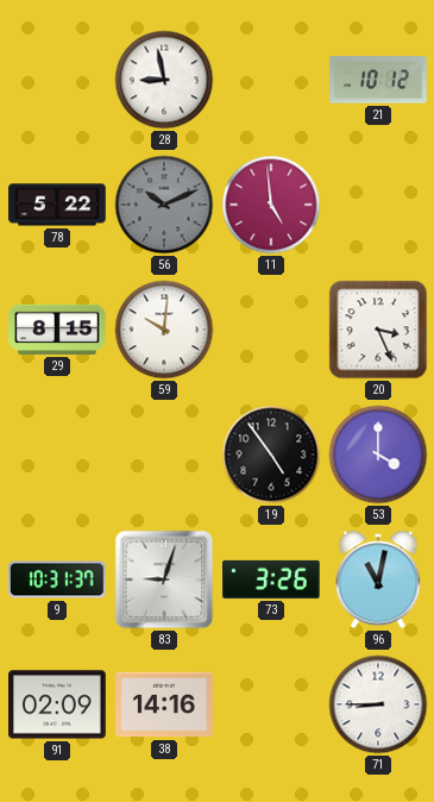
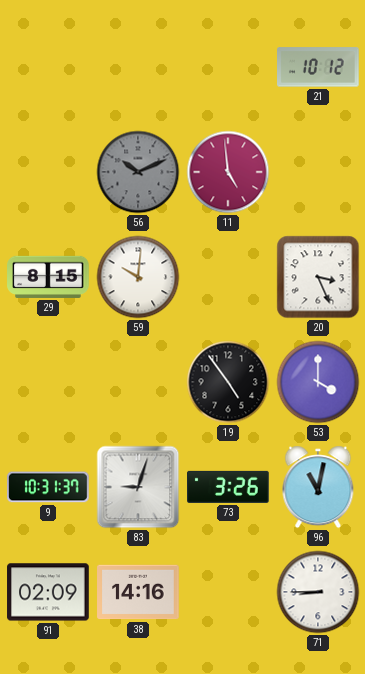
28: 8:58 -> none
78: 5:22 -> none
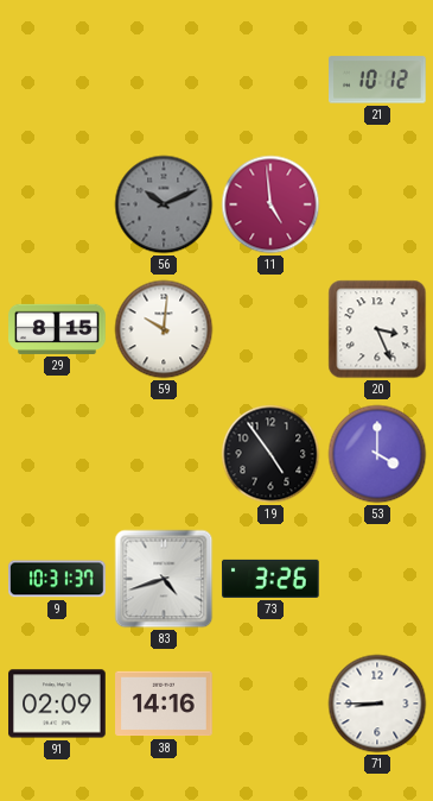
83: 9:03 -> 4:42
96: 11:02 -> none
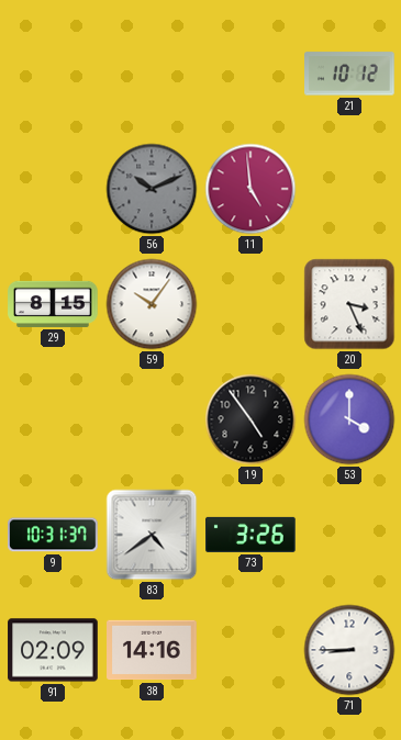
59: 10:01 -> 10:06
83: 4:42 -> 4:39
